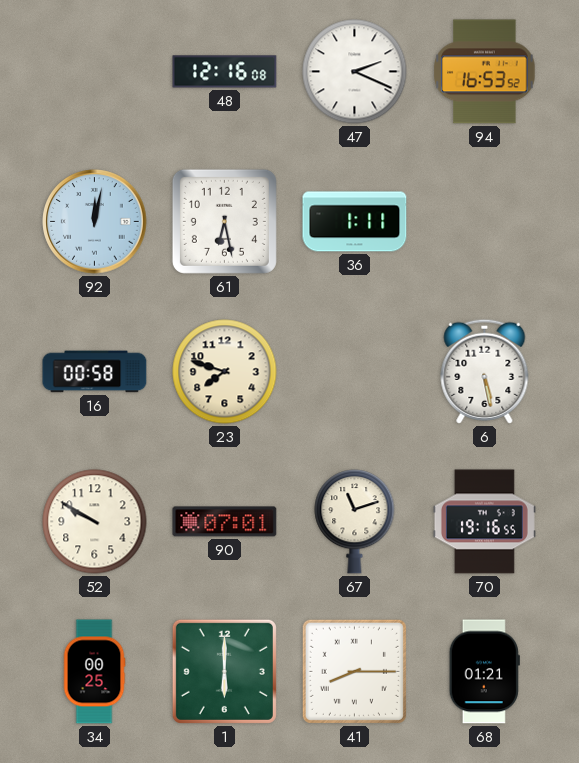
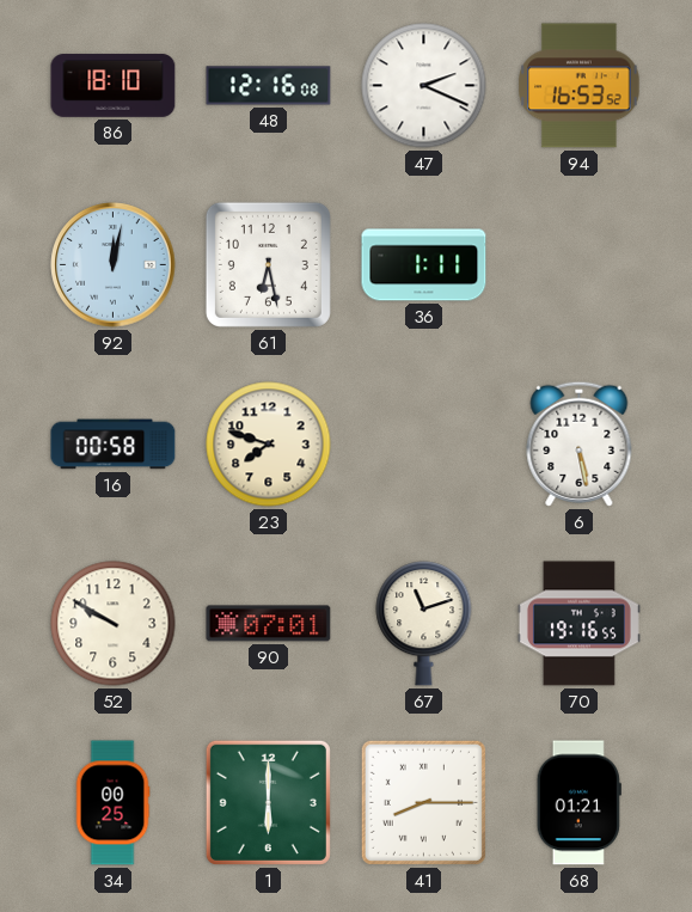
86: none -> 18:10
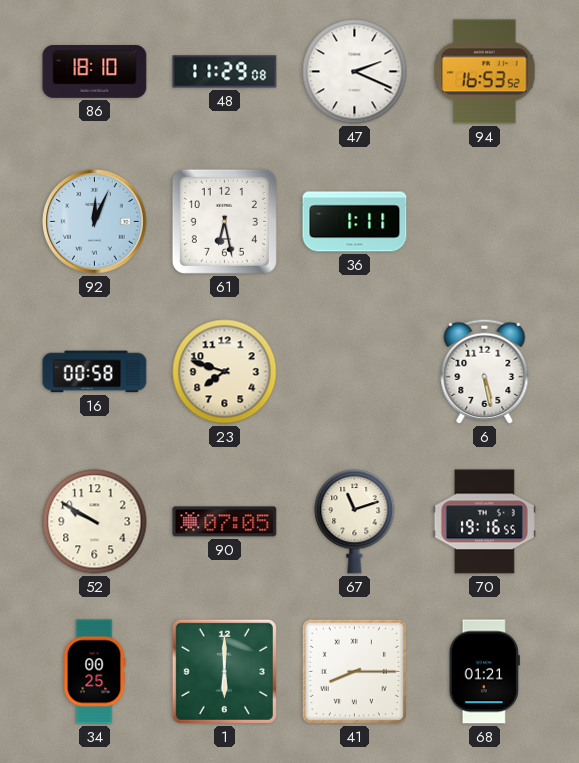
48: 12:16 -> 11:29
92: 12:02 -> 12:04
90: 07:01 -> 07:05
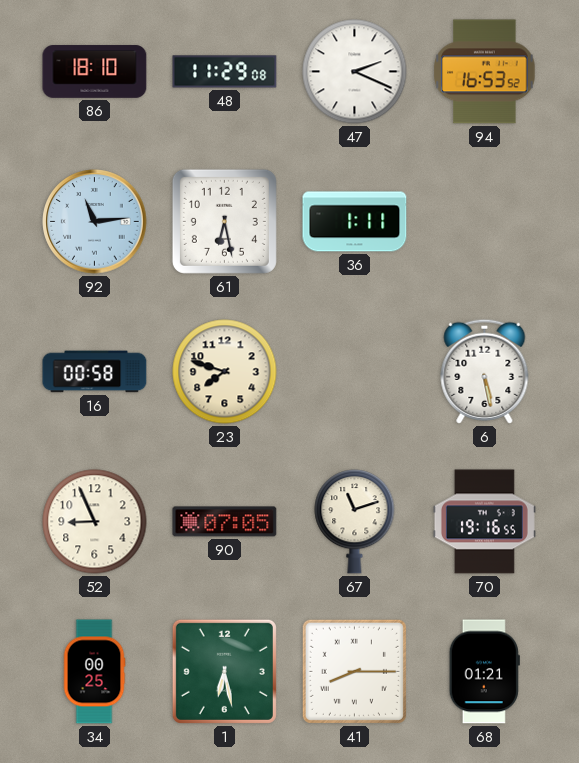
92: 12:04 -> 11:14
52: 9:50 -> 8:56
1: 6:00 -> 6:28
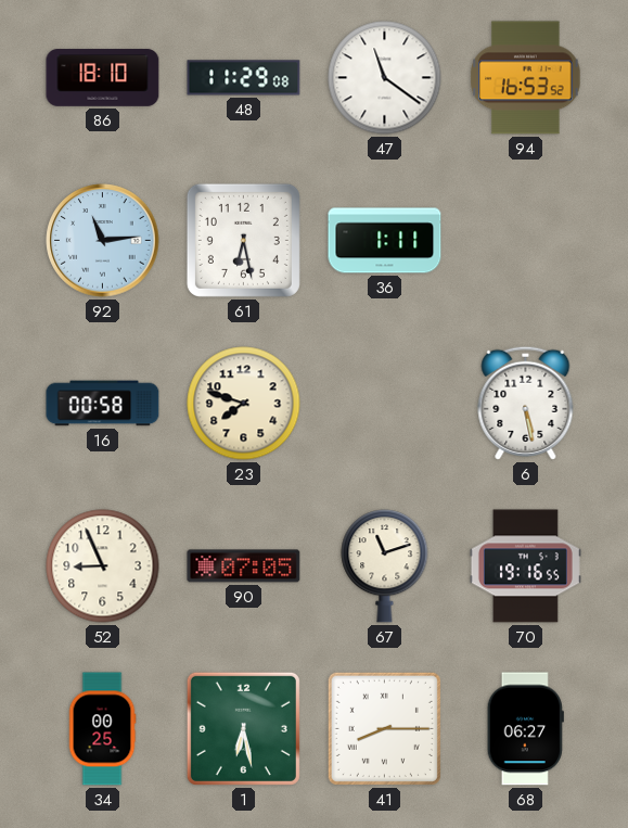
47: 2:19 -> 11:21
68: 01:21 -> 06:27
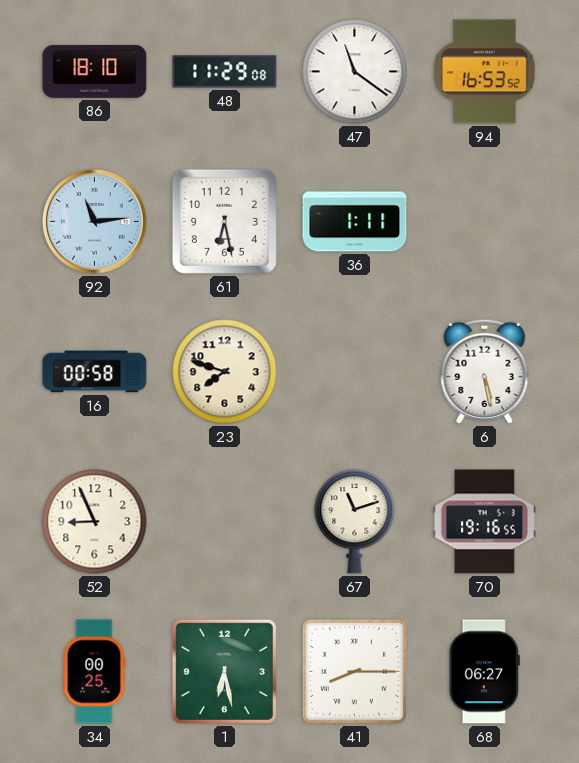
90: 07:05 -> none
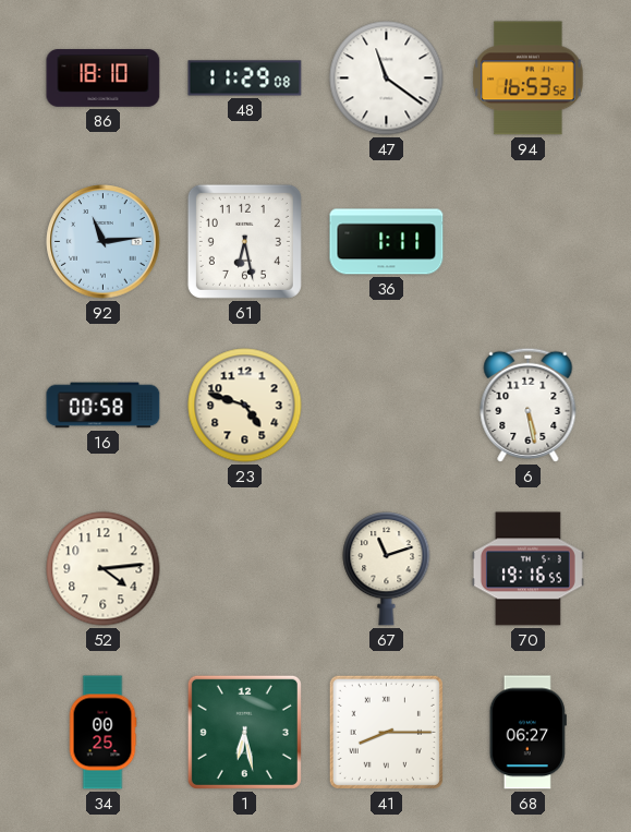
23: 7:48 -> 4:48
52: 8:56 -> 4:14
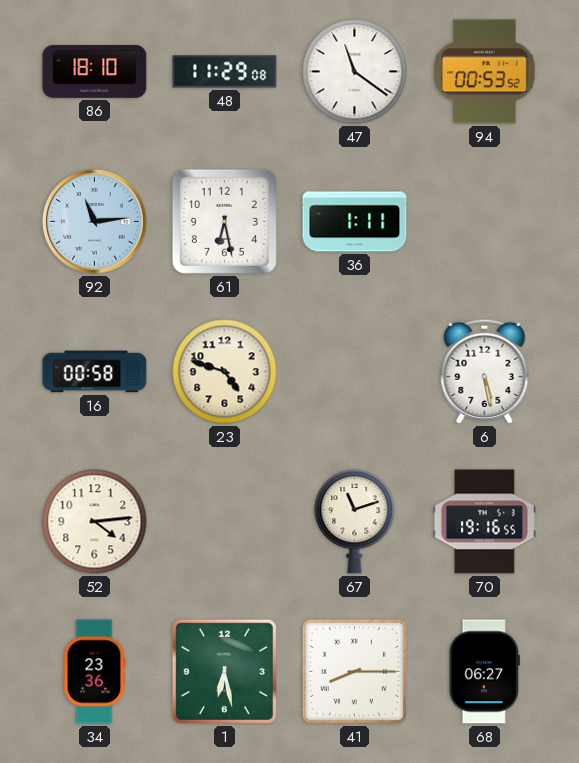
94: 16:53 -> 00:53
34: 00:25 -> 23:36
